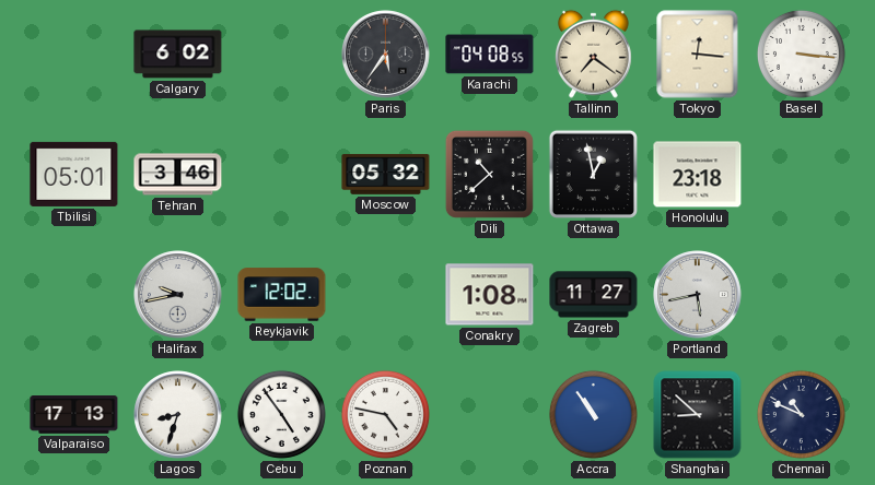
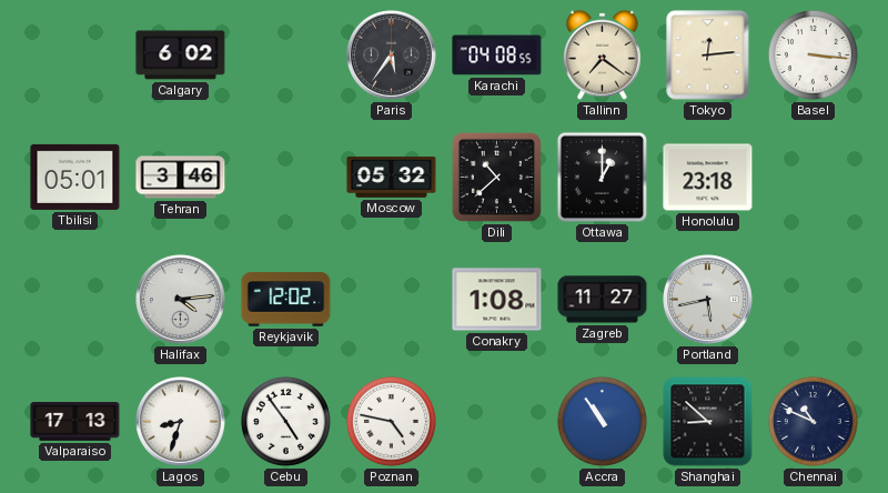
Tokyo: 12:16 -> 12:14
Ottawa: 12:58 -> 1:00
Halifax: 9:43 -> 4:14
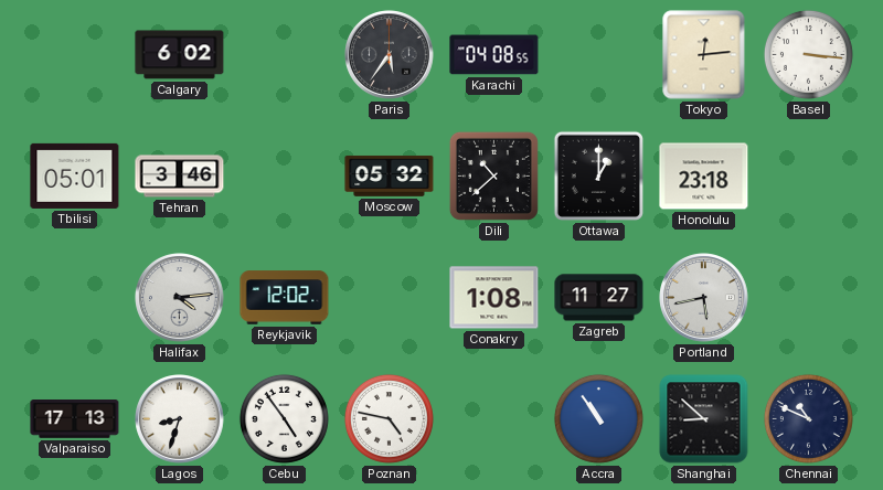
Tallinn: 7:21 -> none
